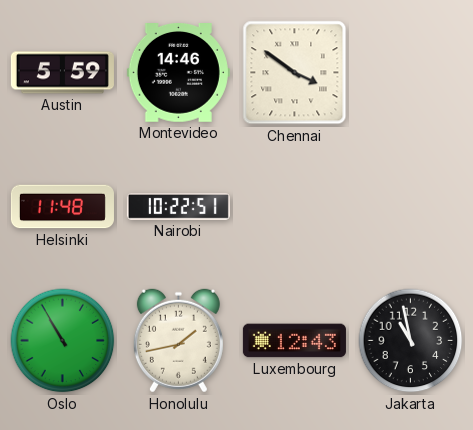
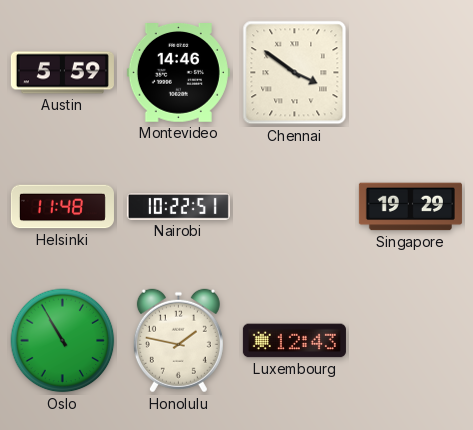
Singapore: none -> 19:29
Honolulu: 1:43 -> 1:47
Jakarta: 10:58 -> none
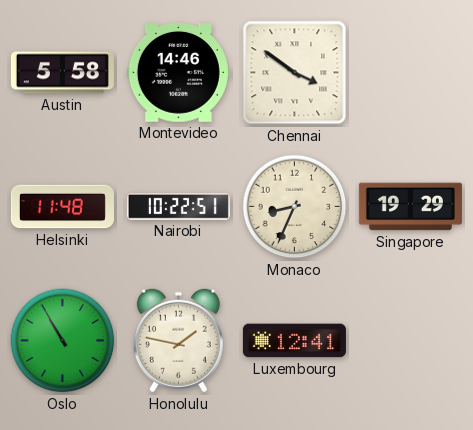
Austin: 5:59 -> 5:58
Monaco: none -> 8:34
Luxembourg: 12:43 -> 12:41
